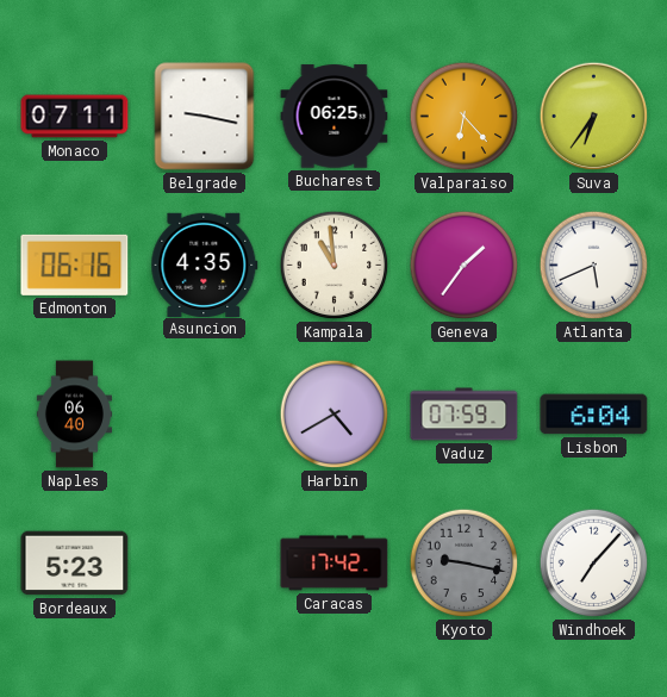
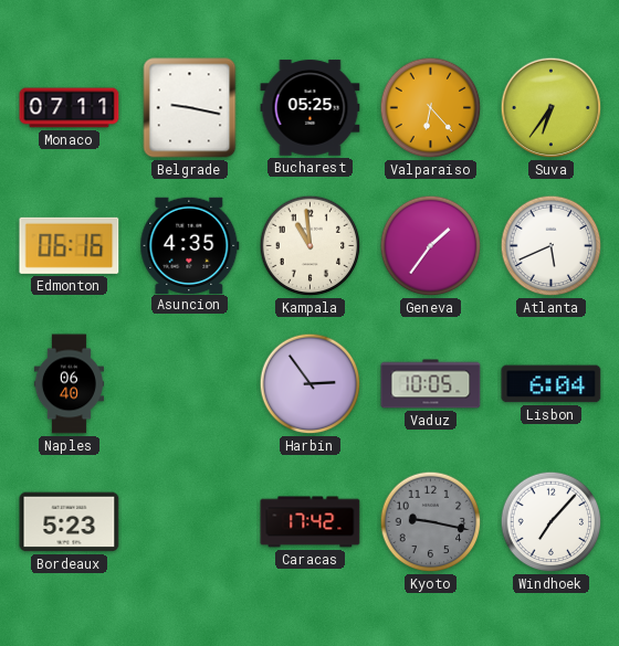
Bucharest: 06:25 -> 05:25
Harbin: 4:40 -> 2:54
Vaduz: 07:59 -> 10:05
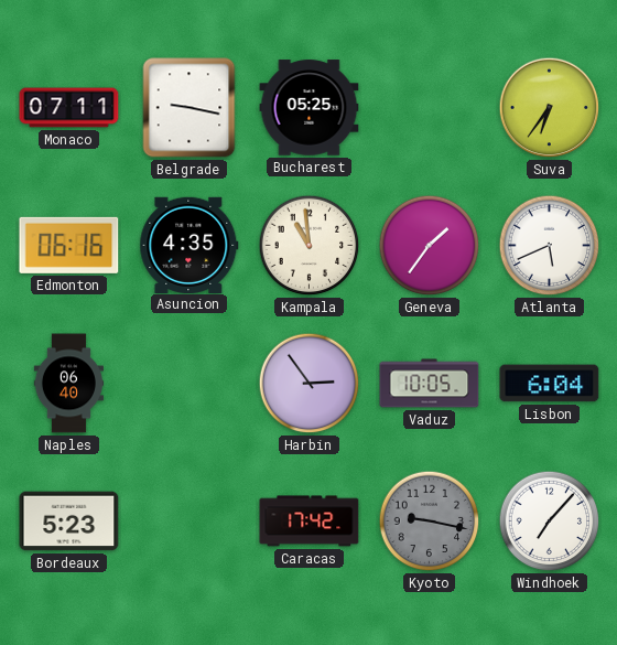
Valparaiso: 6:23 -> none
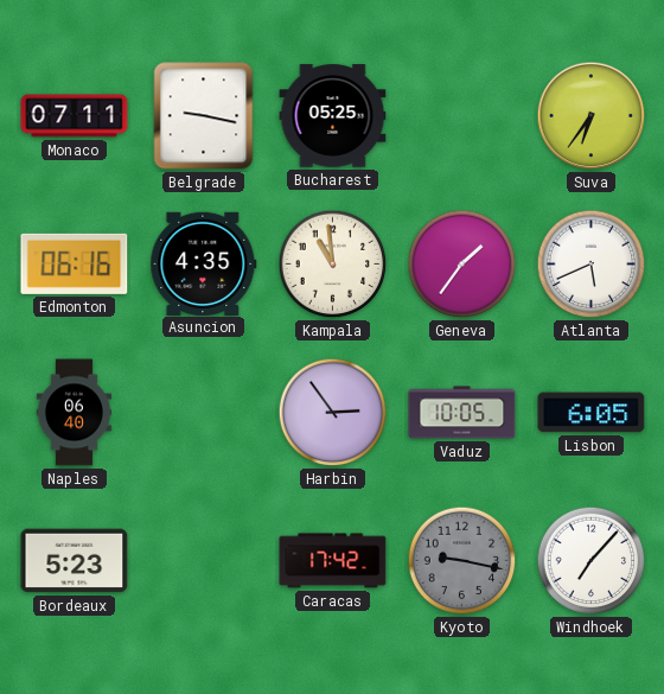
Lisbon: 6:04 -> 6:05
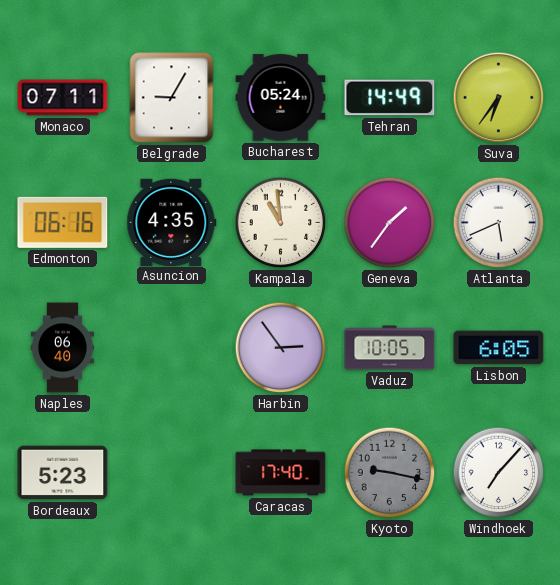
Belgrade: 9:17 -> 9:05
Bucharest: 05:25 -> 05:24
Tehran: none -> 14:49
Caracas: 17:42 -> 17:40
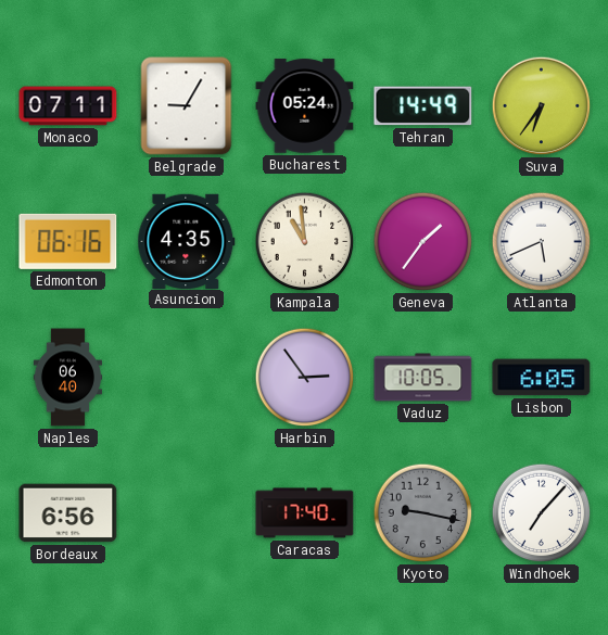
Bordeaux: 5:23 -> 6:56
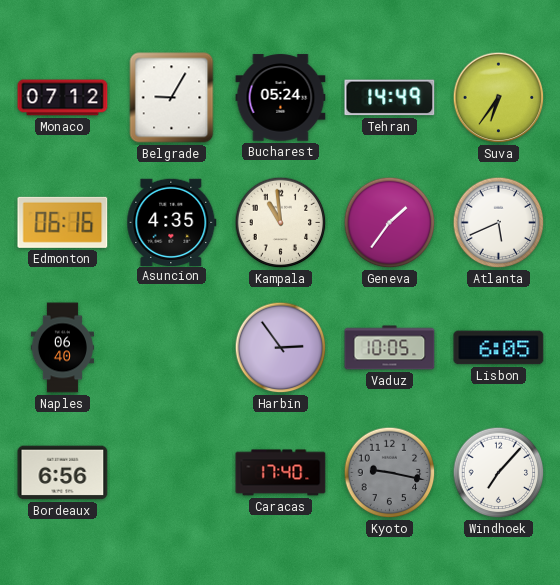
Monaco: 07:11 -> 07:12
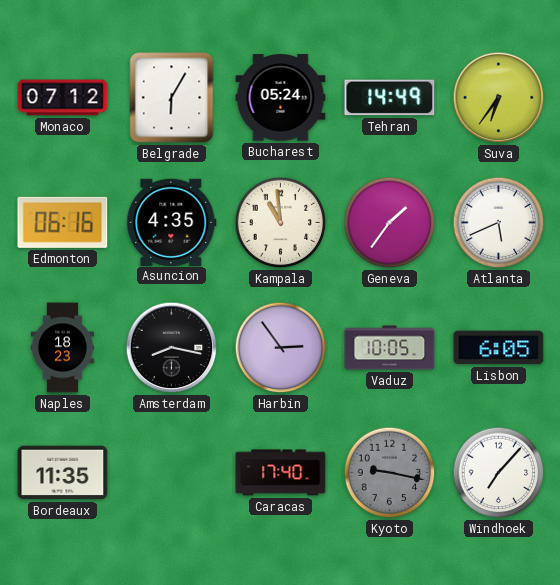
Belgrade: 9:05 -> 6:05
Naples: 06:40 -> 18:23
Amsterdam: none -> 8:17
Bordeaux: 6:56 -> 11:35
